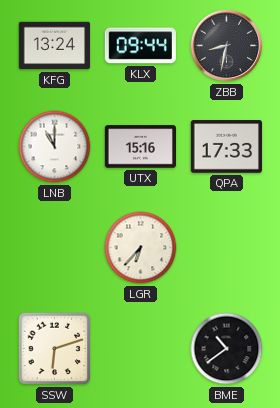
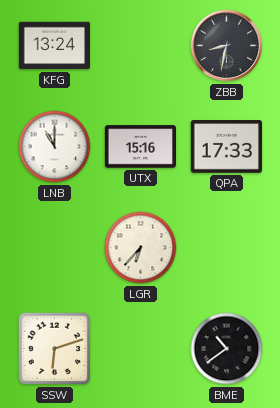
KLX: 09:44 -> none
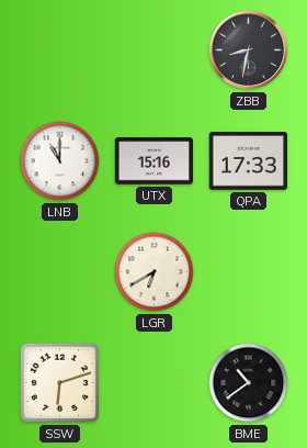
KFG: 13:24 -> none
LGR: 6:37 -> 6:40
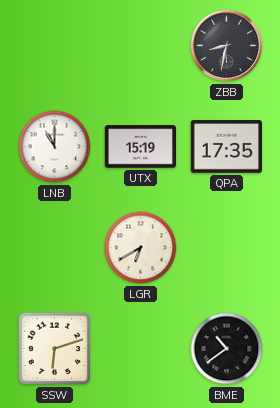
UTX: 15:16 -> 15:19
QPA: 17:33 -> 17:35
